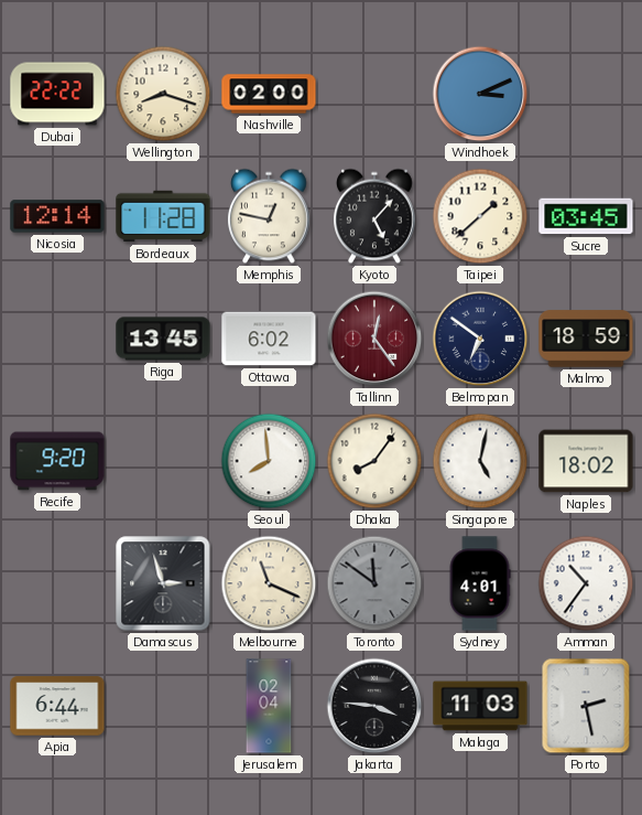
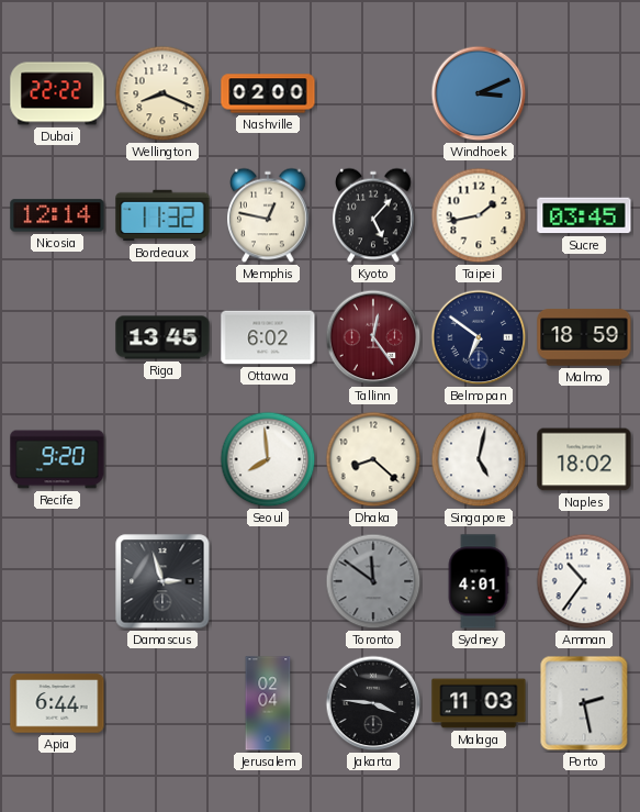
Wellington: 8:18 -> 8:19
Bordeaux: 11:28 -> 11:32
Taipei: 1:38 -> 1:43
Dhaka: 8:06 -> 8:22
Melbourne: 11:19 -> none
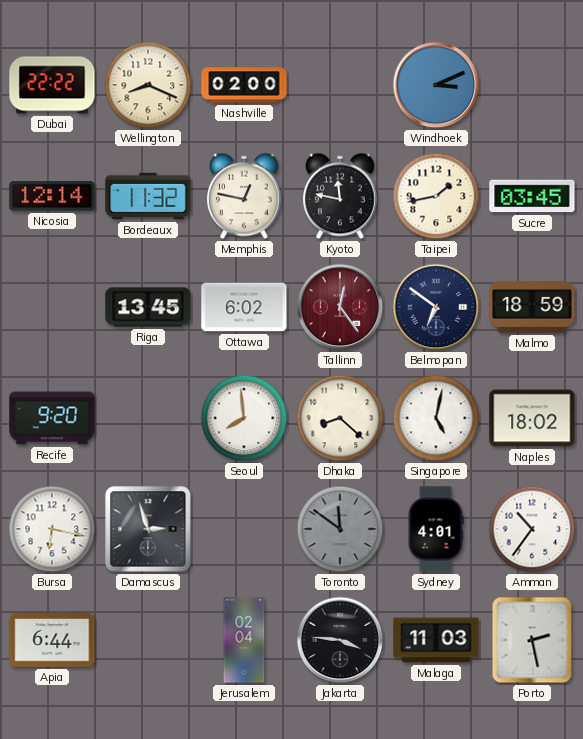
Kyoto: 5:07 -> 11:47
Bursa: none -> 6:17
